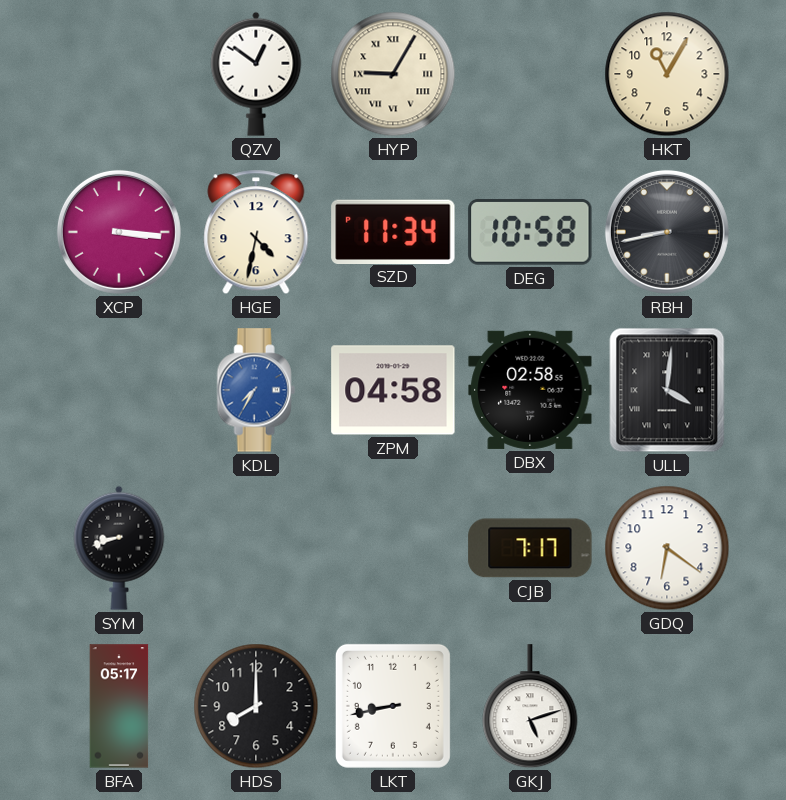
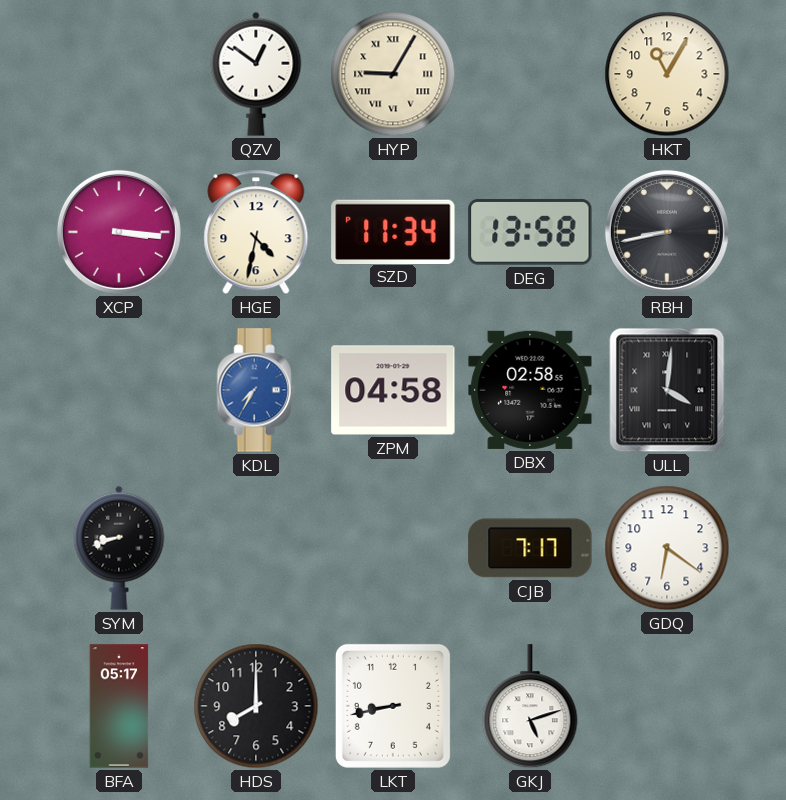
DEG: 10:58 -> 13:58
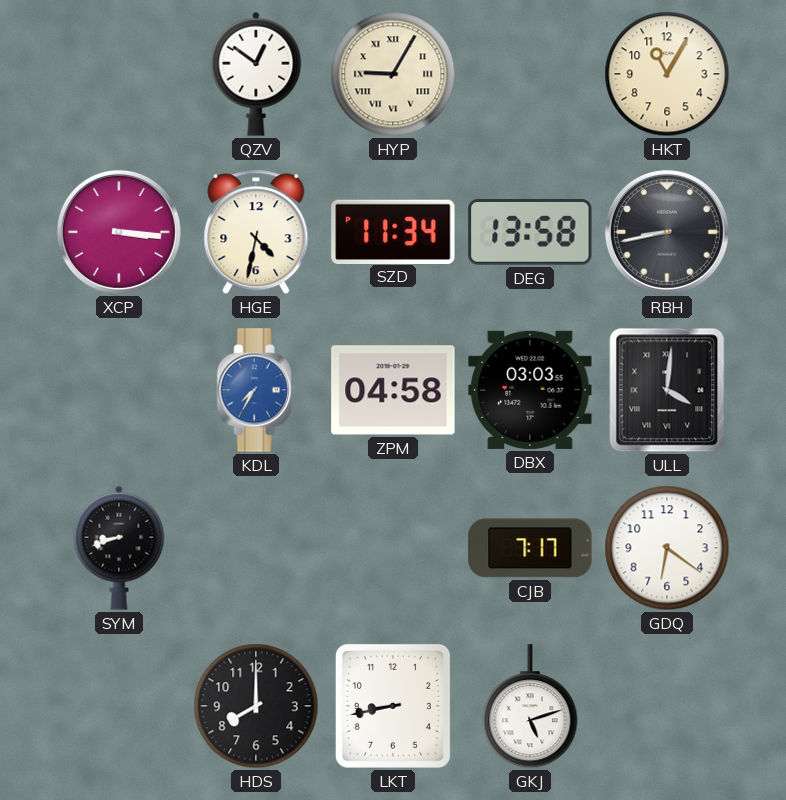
DBX: 02:58 -> 03:03
BFA: 05:17 -> none
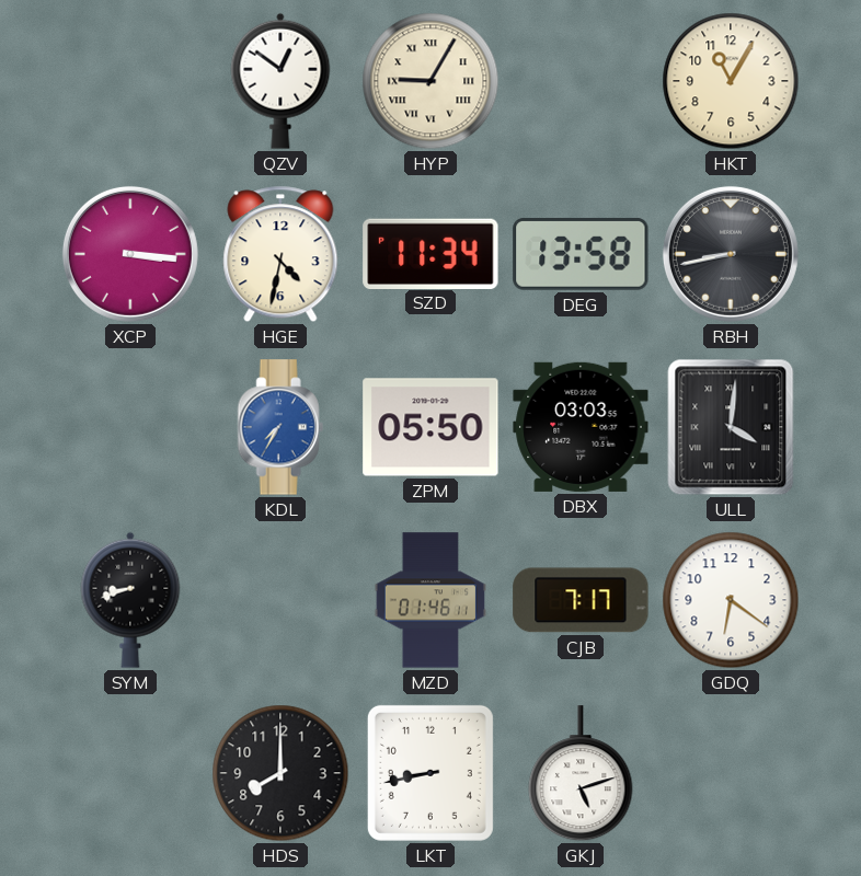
ZPM: 04:58 -> 05:50
MZD: none -> 01:46
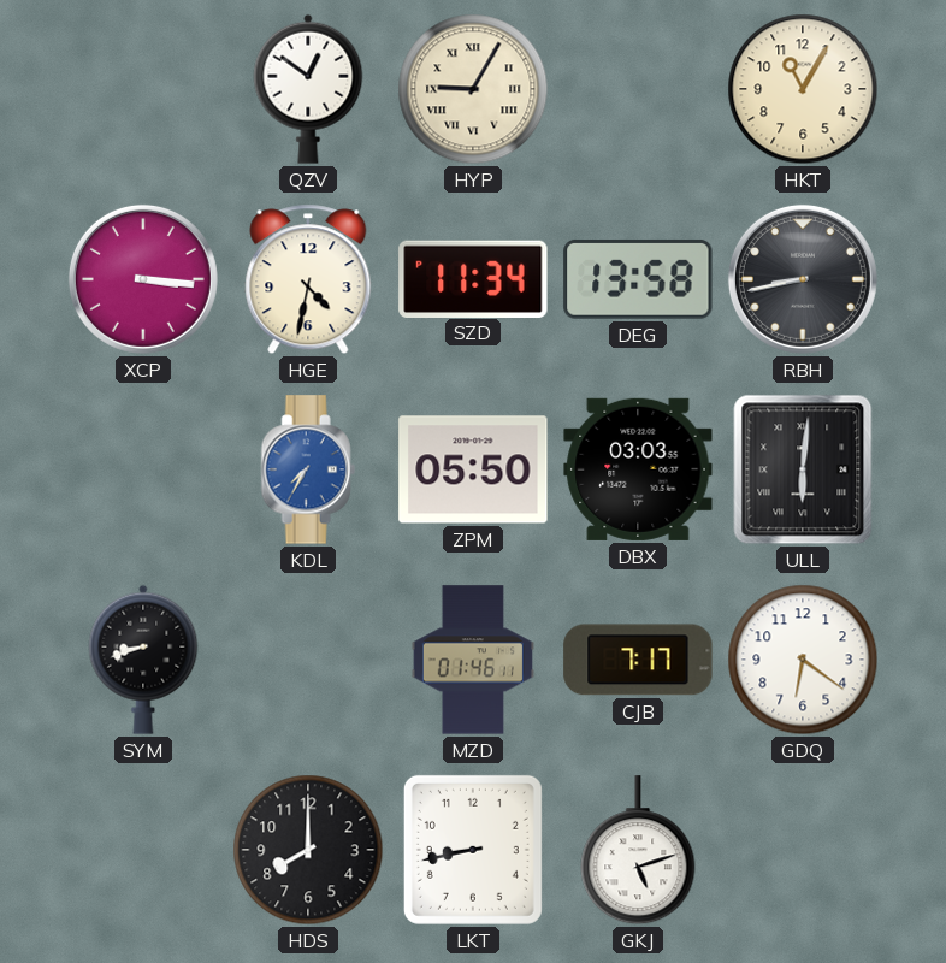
ULL: 4:01 -> 6:01
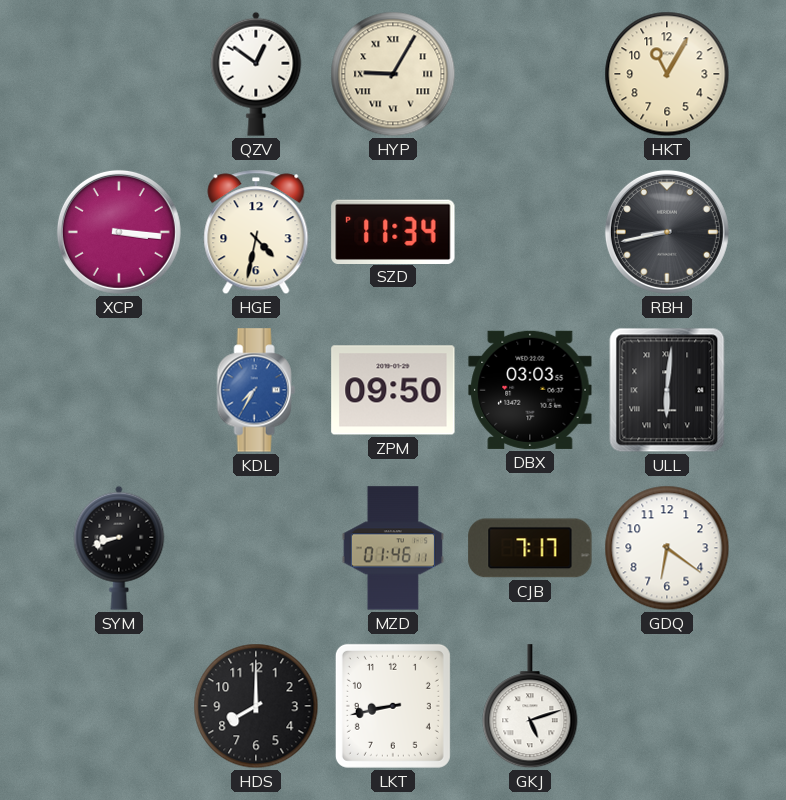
DEG: 13:58 -> none
ZPM: 05:50 -> 09:50
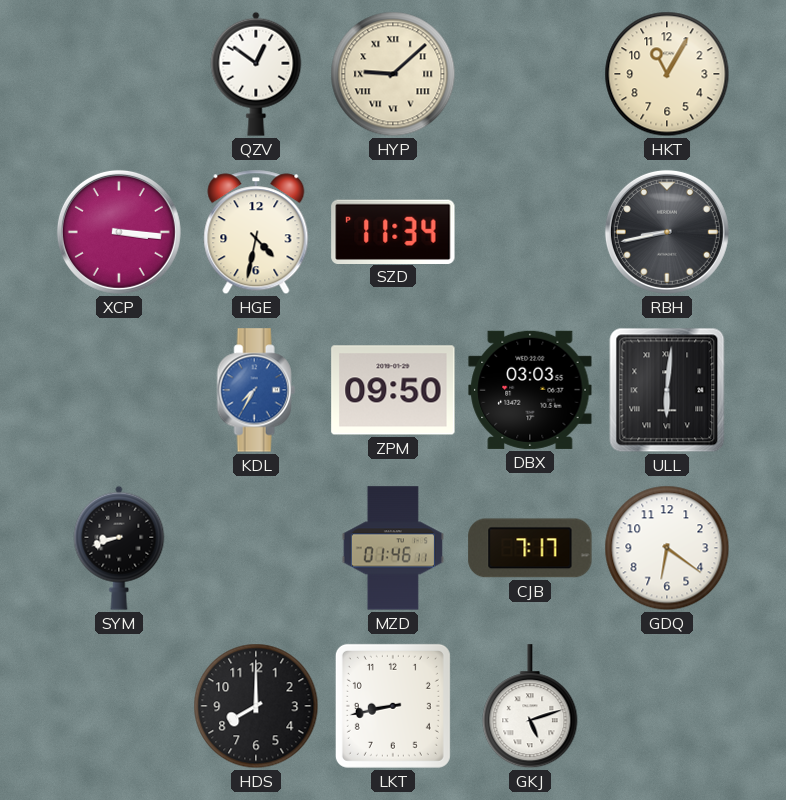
HYP: 9:05 -> 9:08
